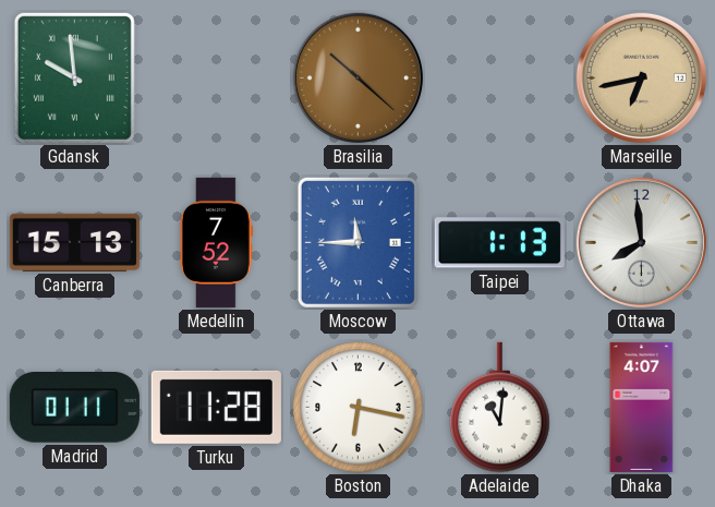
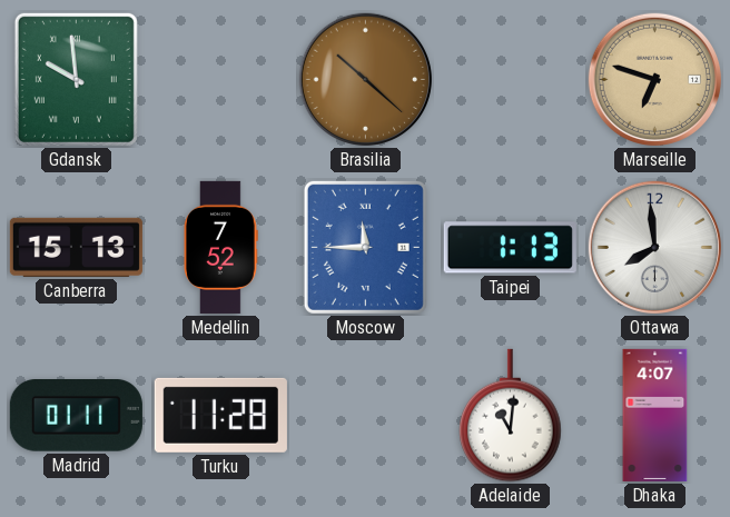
Marseille: 6:43 -> 6:48
Boston: 6:17 -> none
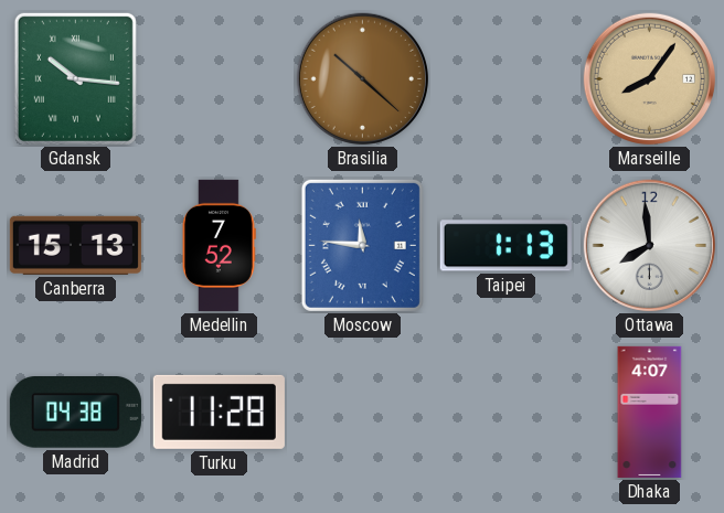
Gdansk: 9:59 -> 10:16
Marseille: 6:48 -> 8:06
Moscow: 11:45 -> 11:46
Madrid: 01:11 -> 04:38
Adelaide: 11:01 -> none
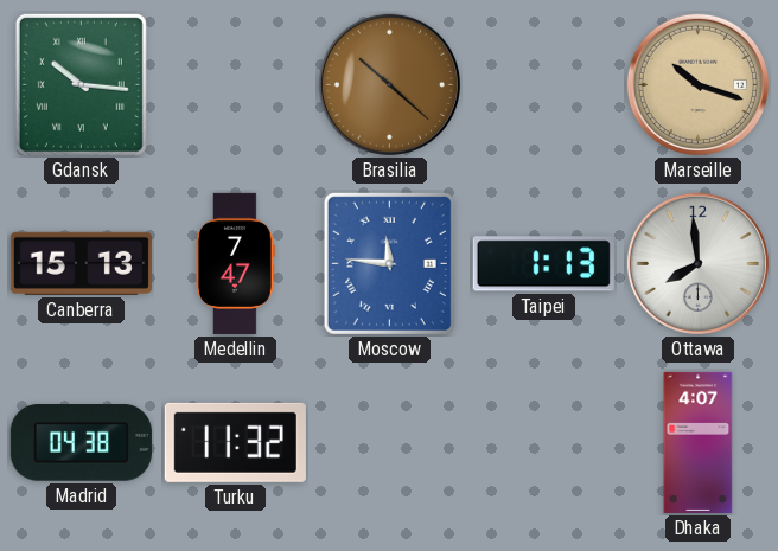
Marseille: 8:06 -> 10:18
Medellin: 7:52 -> 7:47
Turku: 11:28 -> 11:32
